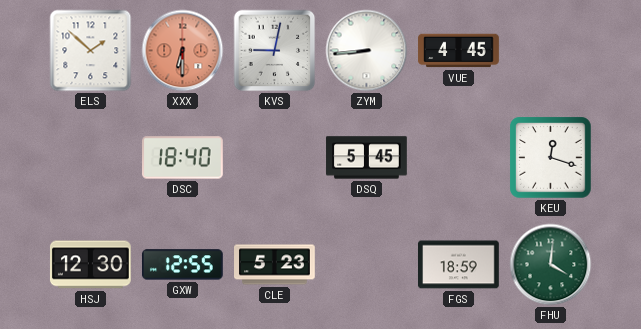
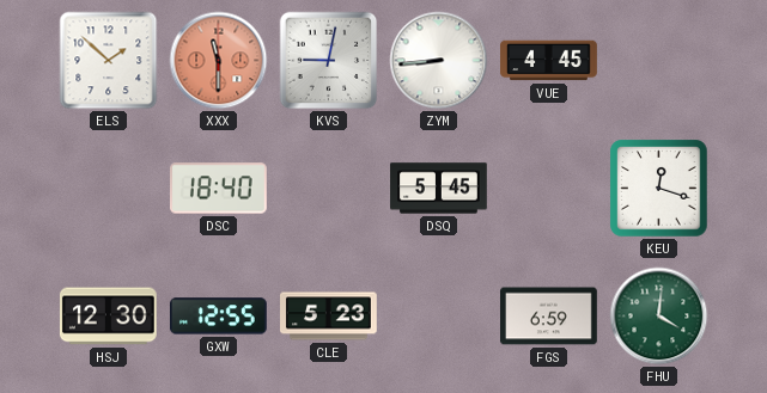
XXX: 6:30 -> 11:30
FGS: 18:59 -> 6:59
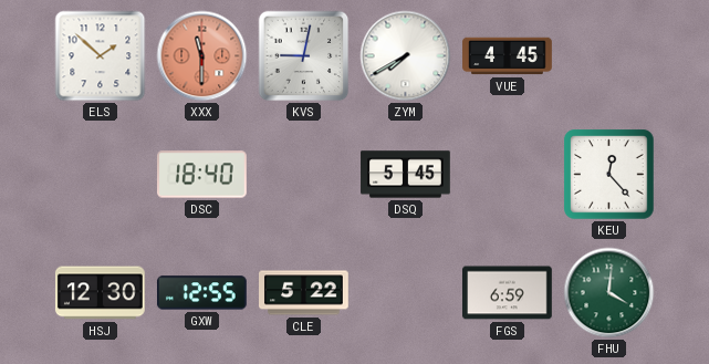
ZYM: 8:44 -> 7:40
KEU: 12:18 -> 12:23
CLE: 5:23 -> 5:22
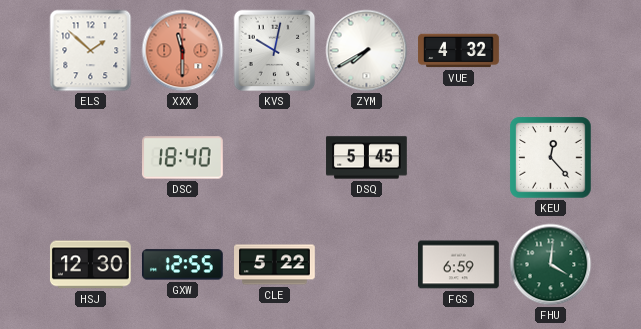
KVS: 9:02 -> 10:02
VUE: 4:45 -> 4:32
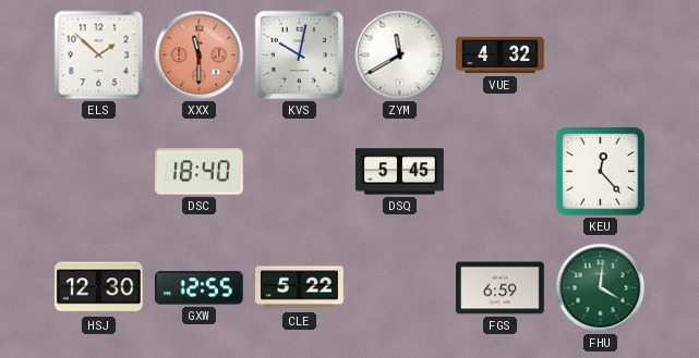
ZYM: 7:40 -> 11:40
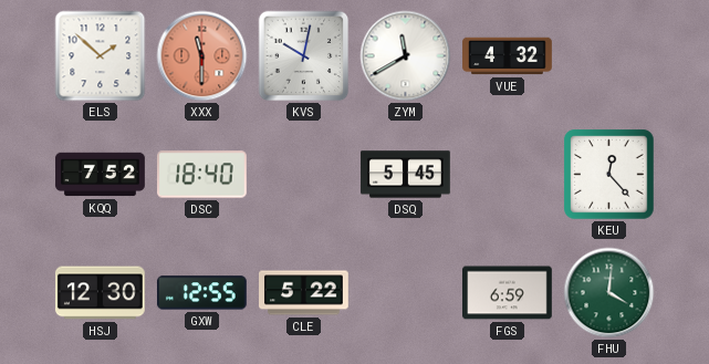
KQQ: none -> 7:52
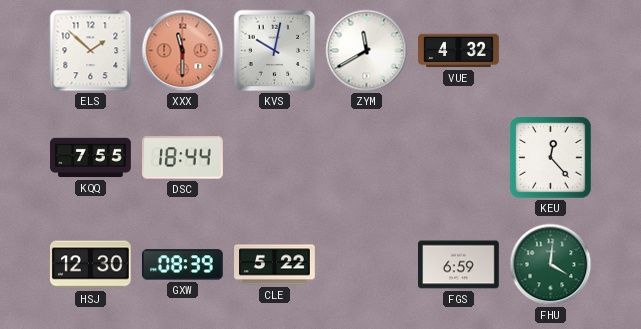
KQQ: 7:52 -> 7:55
DSC: 18:40 -> 18:44
DSQ: 5:45 -> none
GXW: 12:55 -> 08:39
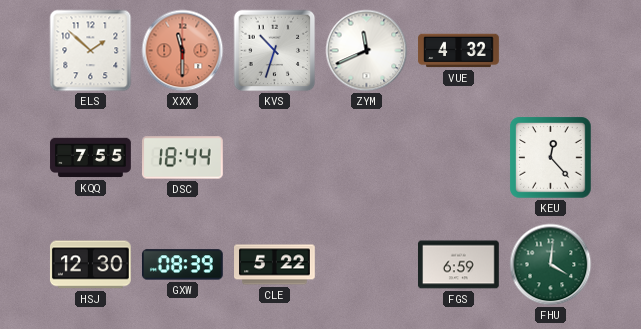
KVS: 10:02 -> 10:33
ZYM: 11:40 -> 11:41
